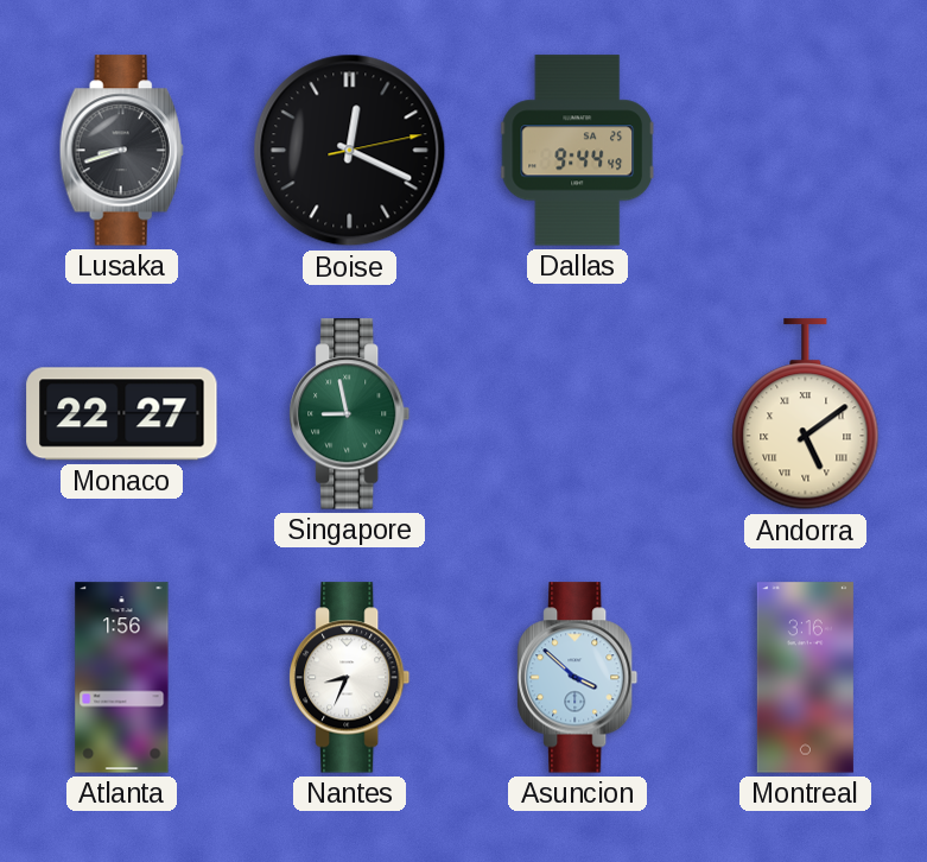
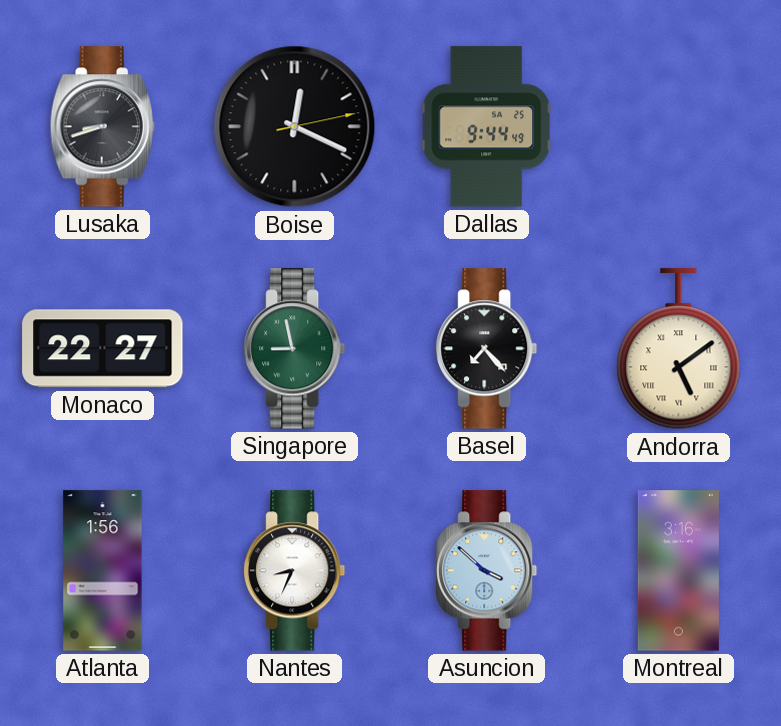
Basel: none -> 7:23
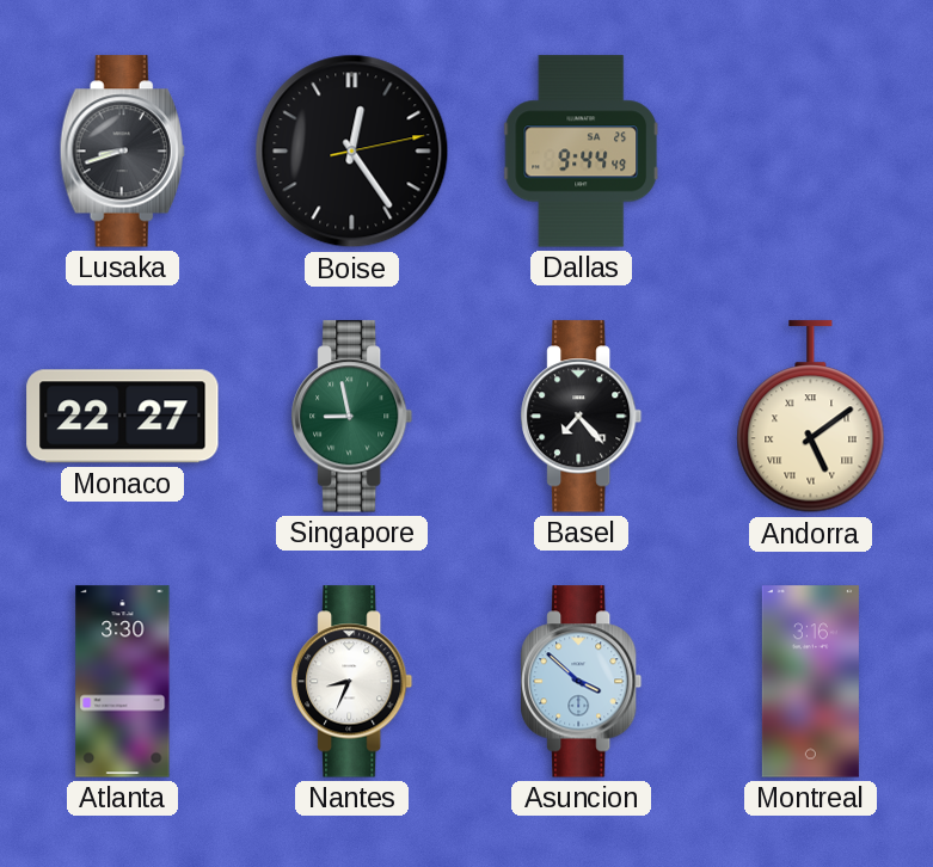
Boise: 12:19 -> 12:24
Atlanta: 1:56 -> 3:30
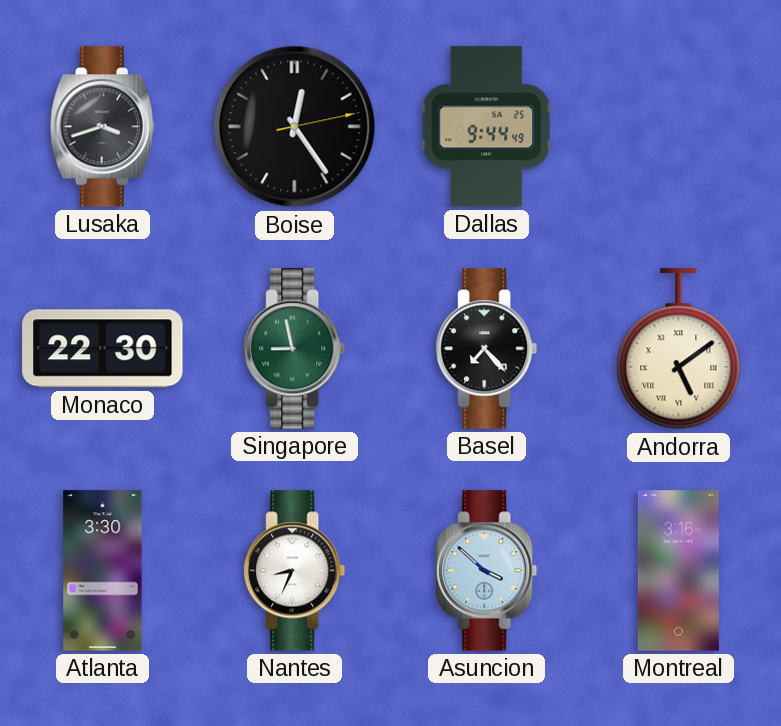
Lusaka: 8:42 -> 3:42
Monaco: 22:27 -> 22:30
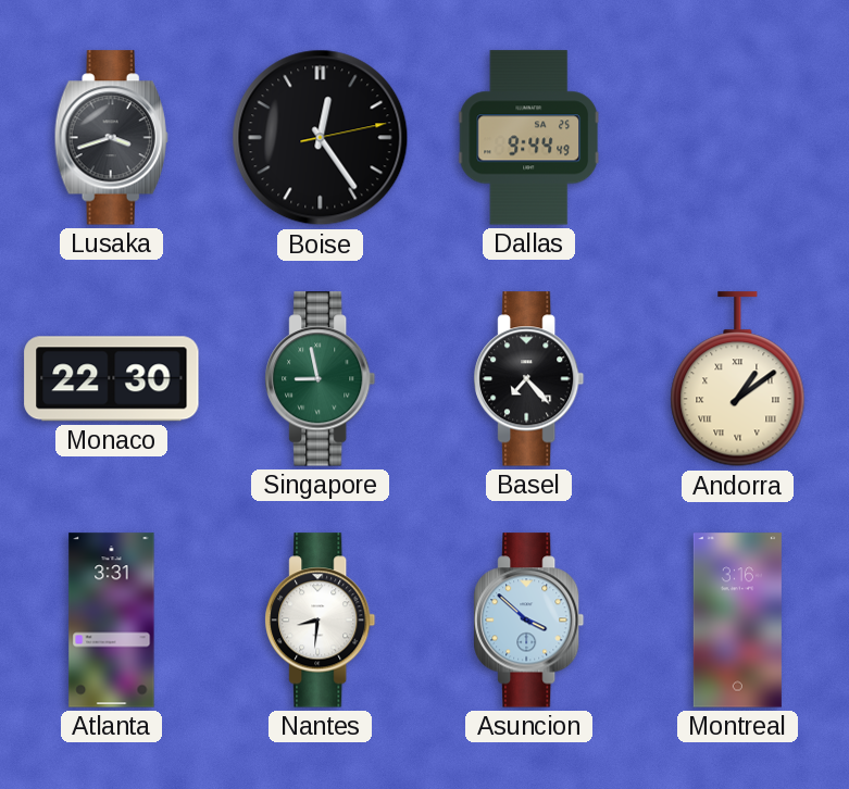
Andorra: 5:09 -> 1:09
Atlanta: 3:30 -> 3:31
Nantes: 8:34 -> 8:31
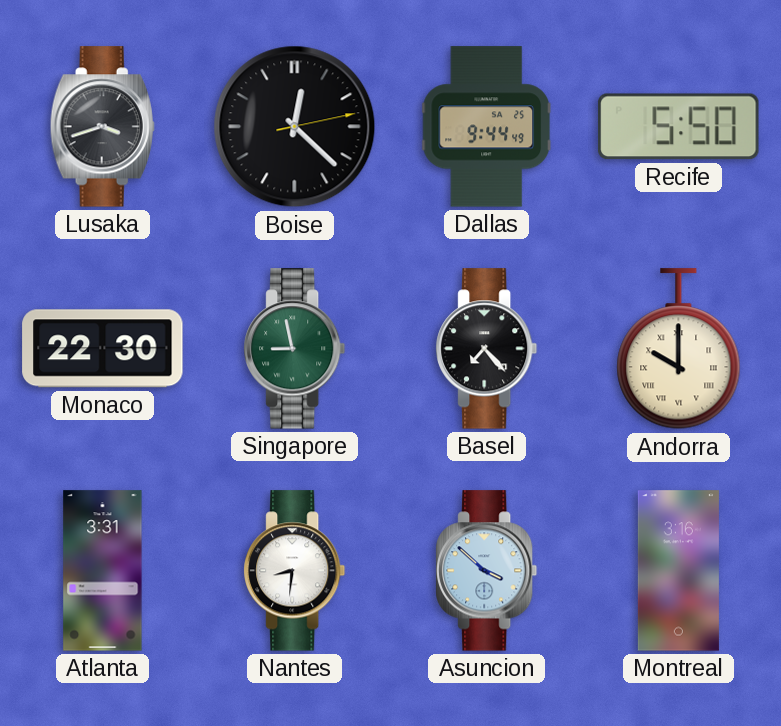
Boise: 12:24 -> 12:22
Recife: none -> 5:50
Andorra: 1:09 -> 10:00
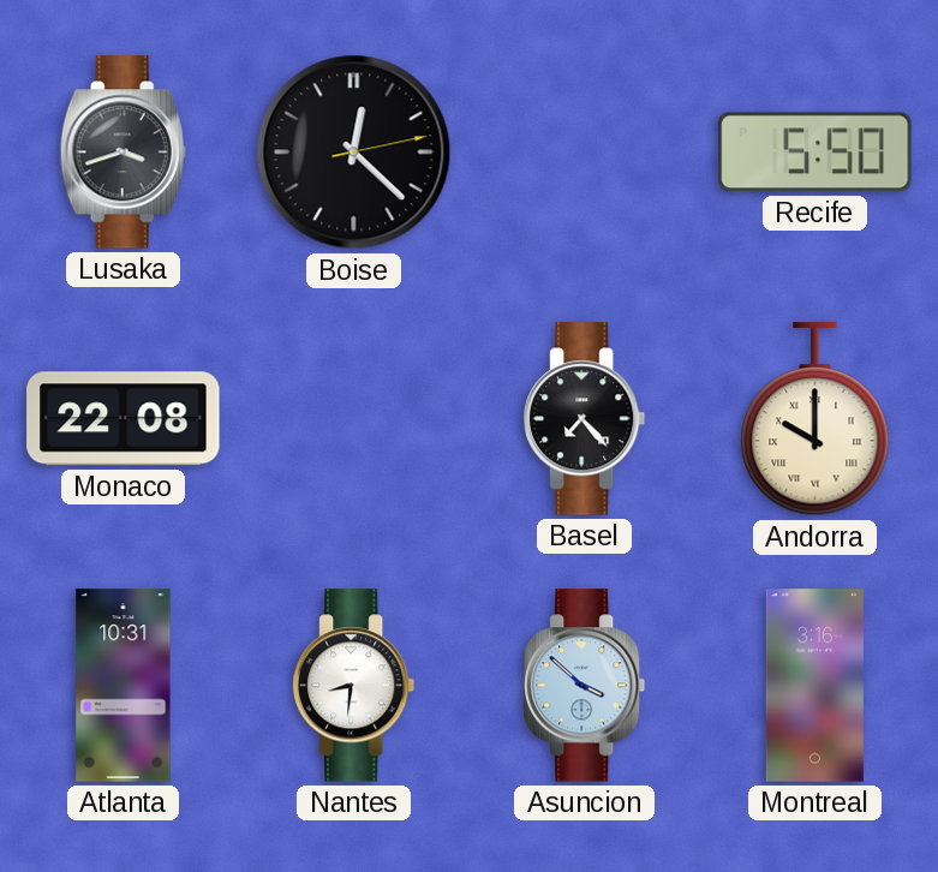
Dallas: 9:44 -> none
Monaco: 22:30 -> 22:08
Singapore: 8:58 -> none
Atlanta: 3:31 -> 10:31
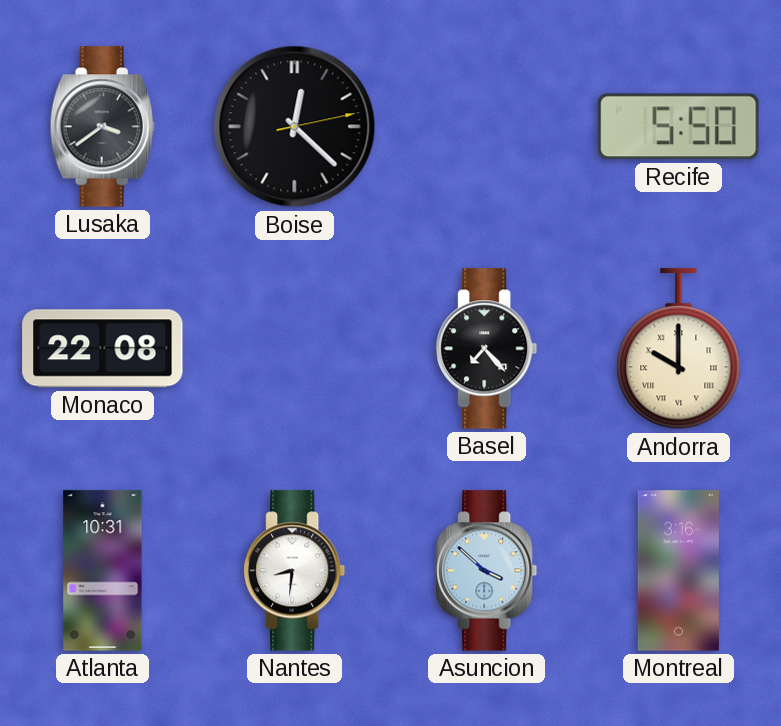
Lusaka: 3:42 -> 3:39
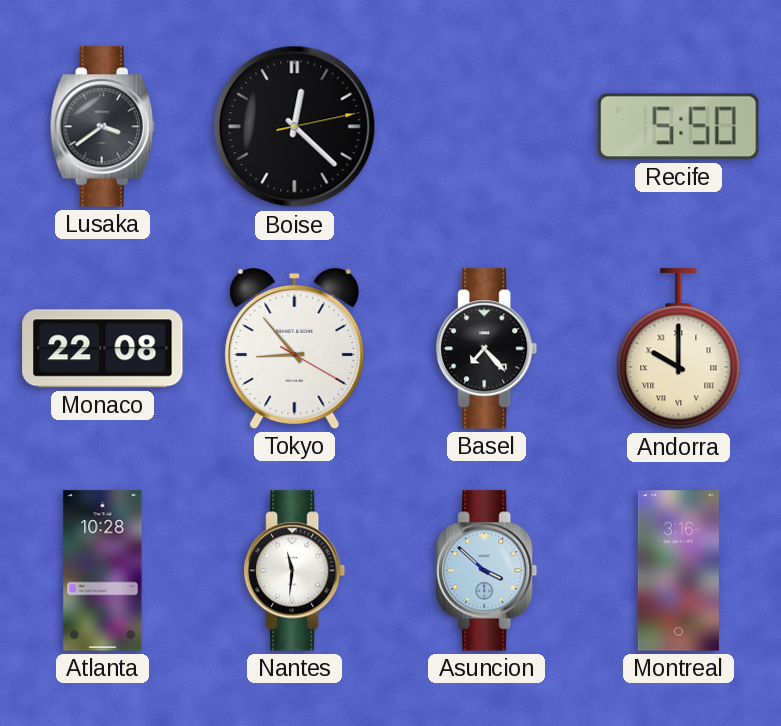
Tokyo: none -> 8:53
Atlanta: 10:31 -> 10:28
Nantes: 8:31 -> 11:31
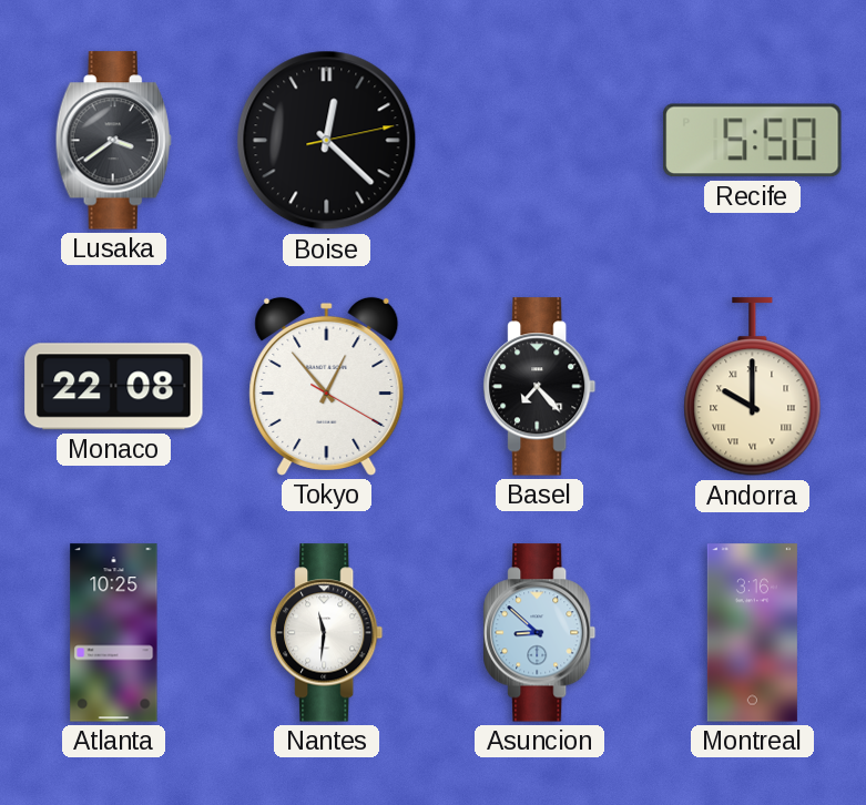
Tokyo: 8:53 -> 12:53
Atlanta: 10:28 -> 10:25
Asuncion: 3:52 -> 8:52
